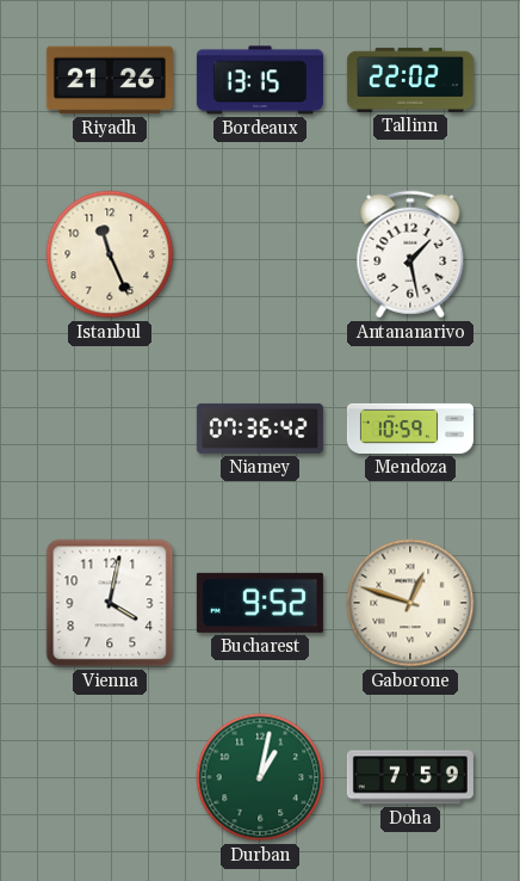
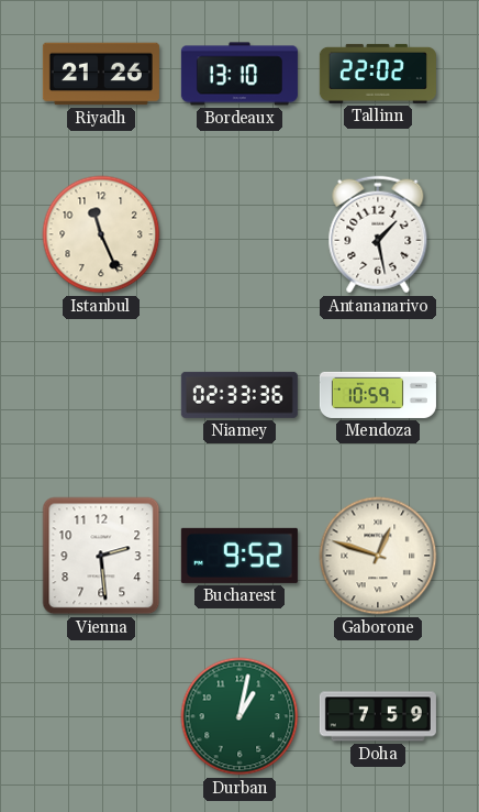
Bordeaux: 13:15 -> 13:10
Niamey: 07:36 -> 02:33
Vienna: 4:02 -> 2:29
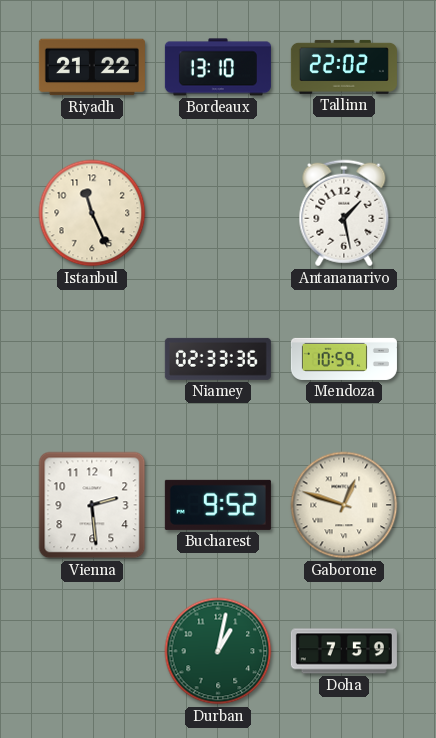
Riyadh: 21:26 -> 21:22
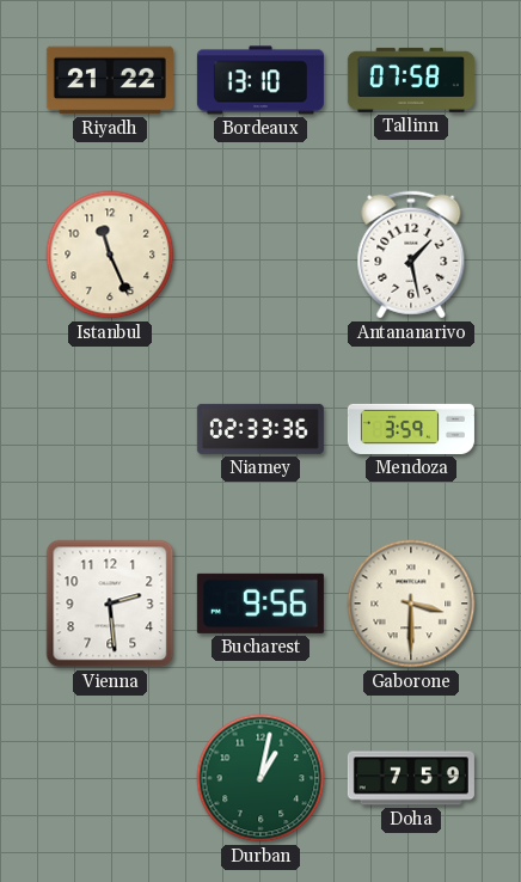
Tallinn: 22:02 -> 07:58
Mendoza: 10:59 -> 3:59
Bucharest: 9:52 -> 9:56
Gaborone: 12:48 -> 3:30
